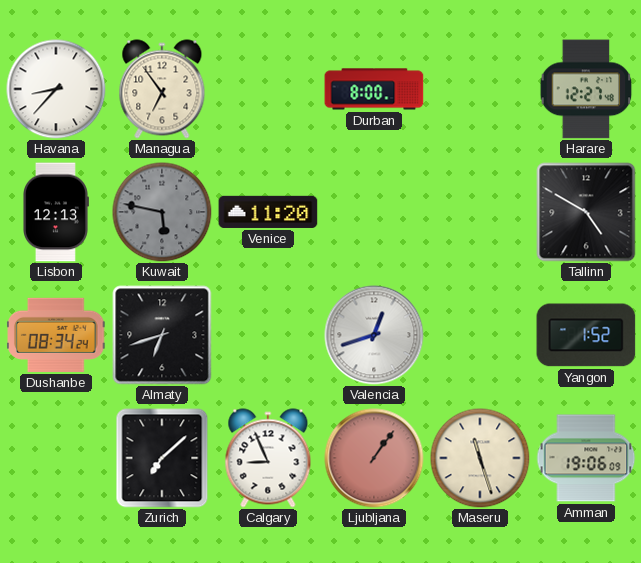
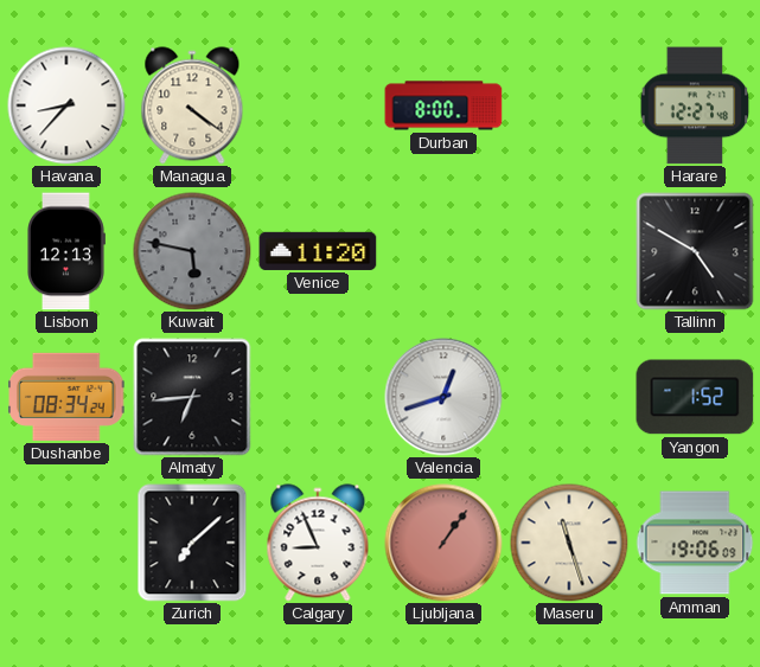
Managua: 6:54 -> 4:21
Almaty: 6:42 -> 6:44
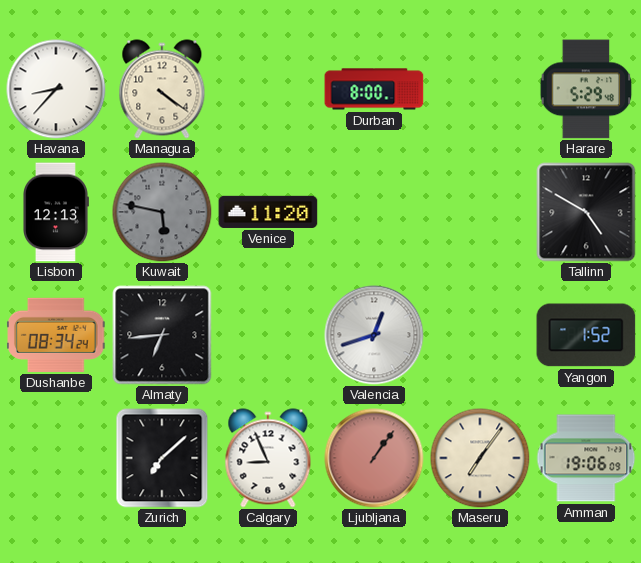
Harare: 12:27 -> 5:29
Maseru: 11:27 -> 7:06
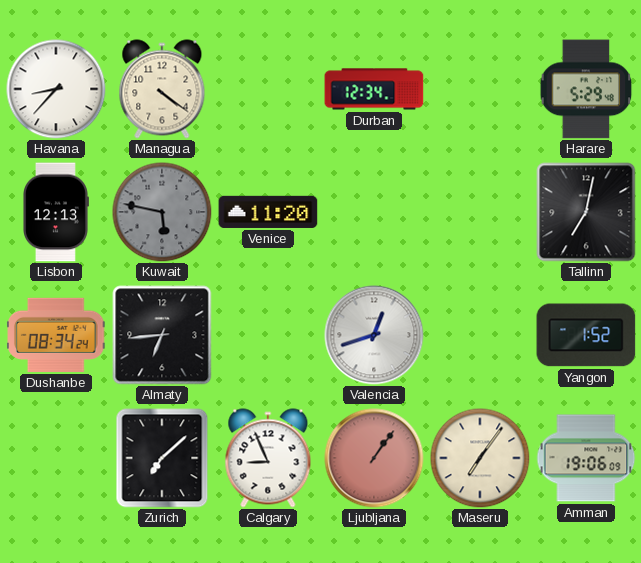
Durban: 8:00 -> 12:34
Tallinn: 4:50 -> 7:02
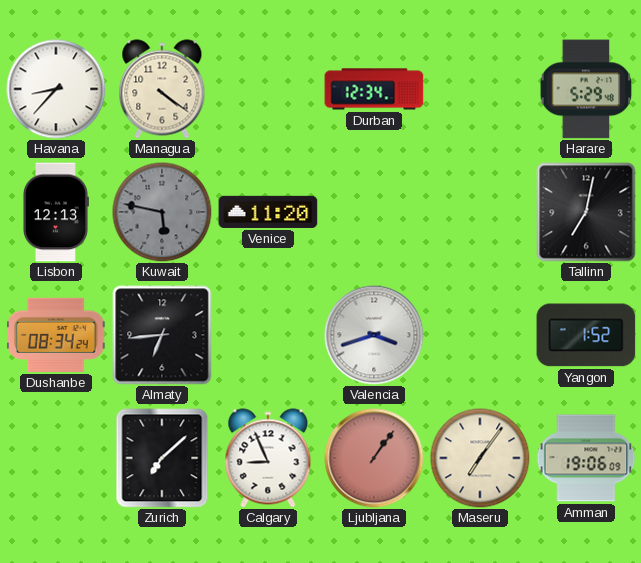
Valencia: 12:42 -> 3:42
